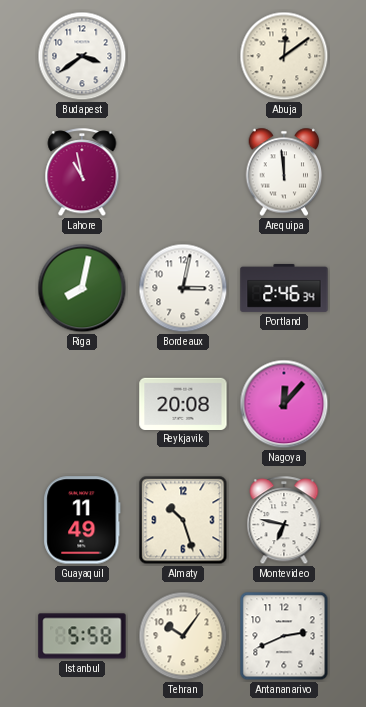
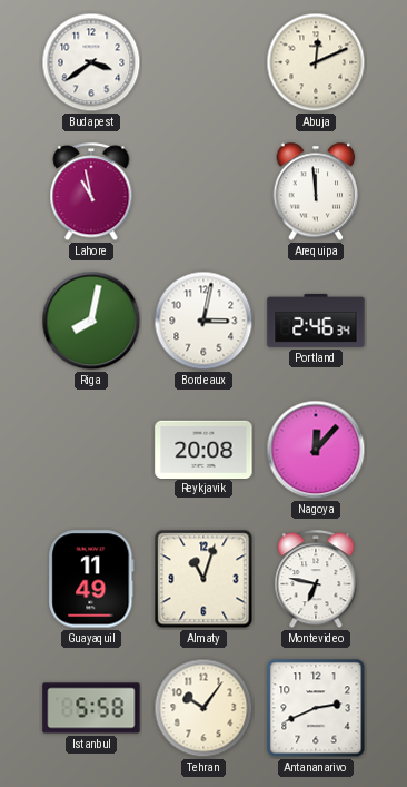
Abuja: 12:09 -> 12:11
Almaty: 10:27 -> 11:03
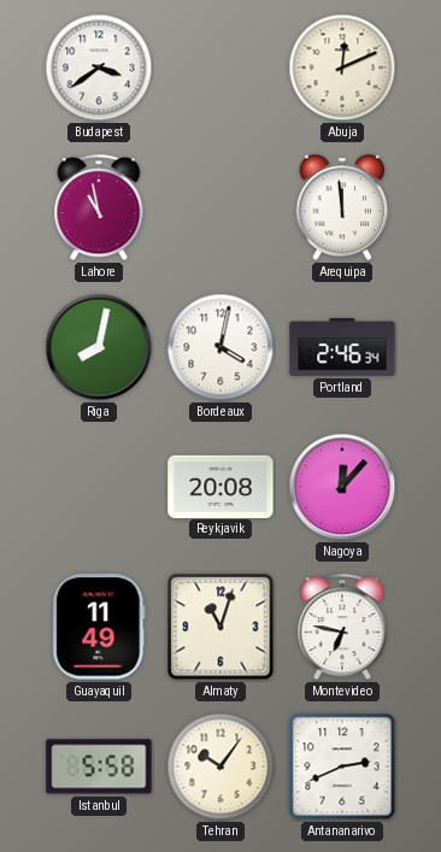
Bordeaux: 3:02 -> 4:02
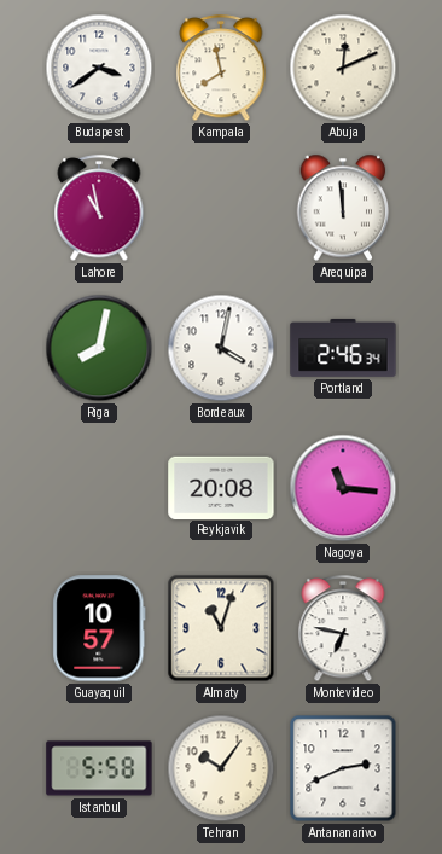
Kampala: none -> 7:58
Nagoya: 12:07 -> 11:16
Guayaquil: 11:49 -> 10:57
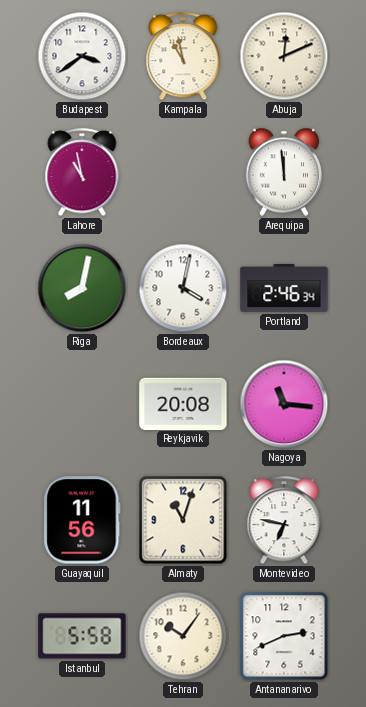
Kampala: 7:58 -> 10:58
Guayaquil: 10:57 -> 11:56
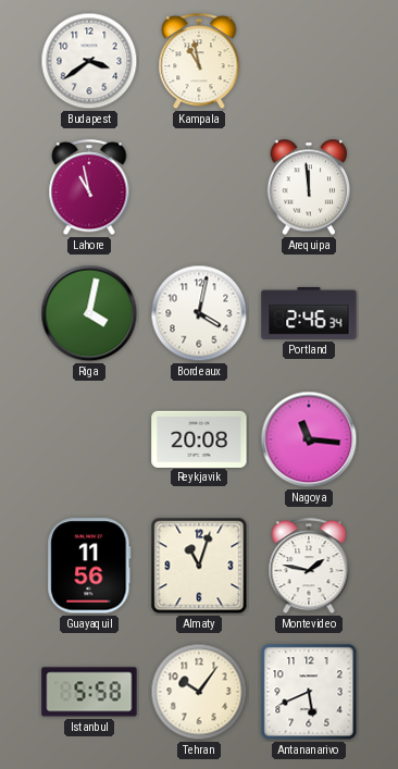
Abuja: 12:11 -> none
Riga: 8:02 -> 4:02
Montevideo: 6:47 -> 1:47
Antananarivo: 2:41 -> 5:41
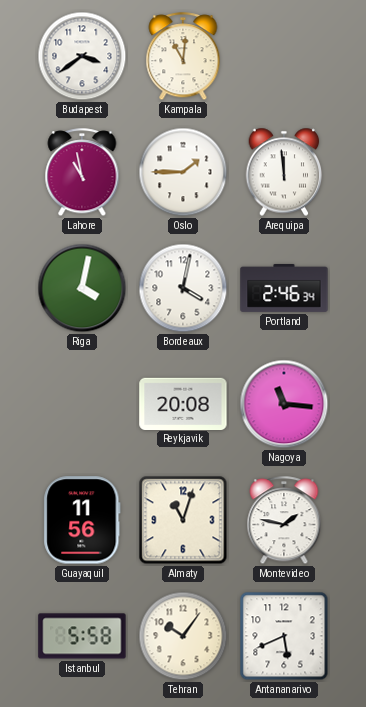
Kampala: 10:58 -> 11:01
Oslo: none -> 1:45
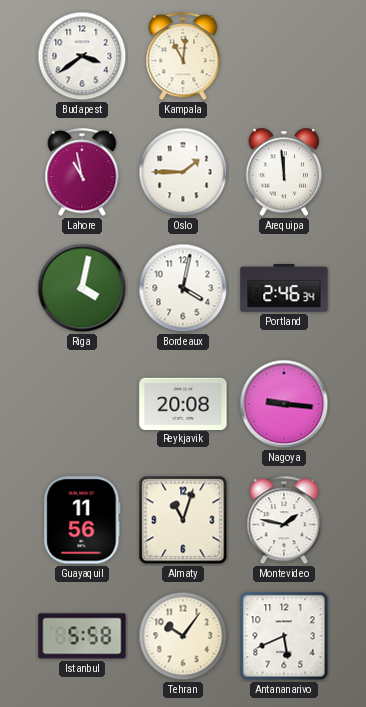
Nagoya: 11:16 -> 9:16
